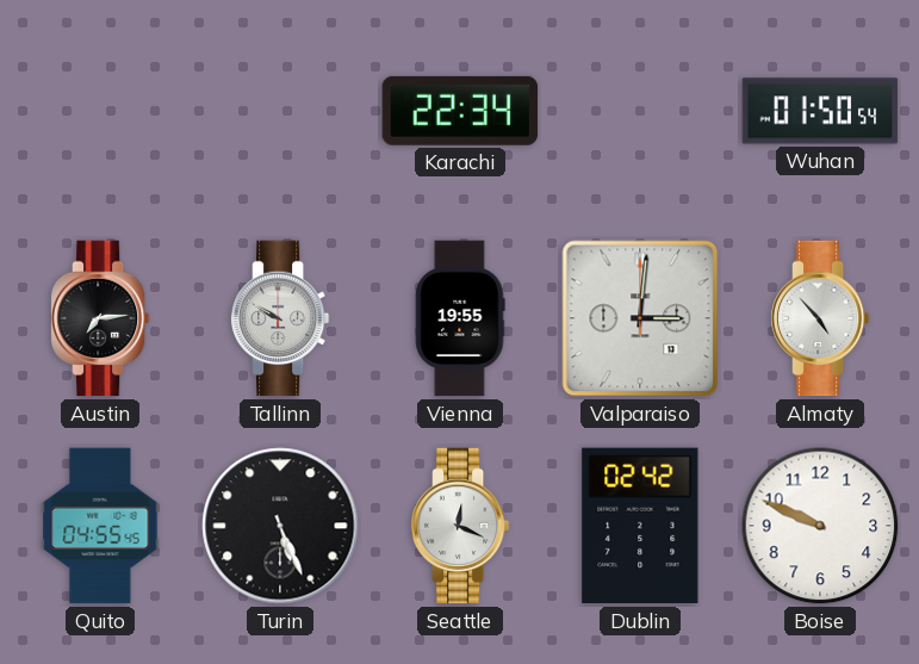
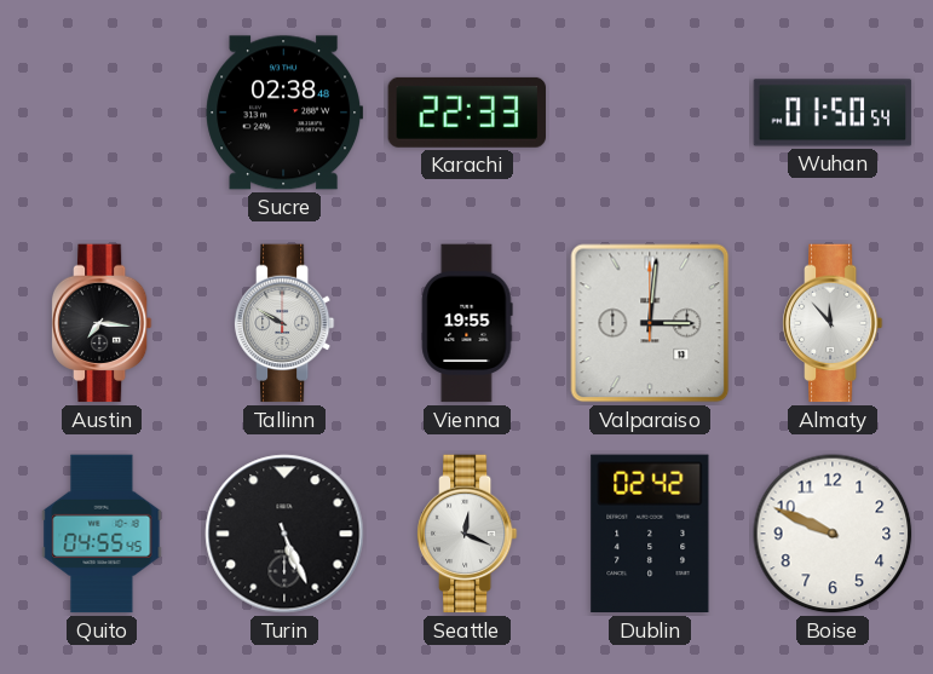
Sucre: none -> 02:38
Karachi: 22:34 -> 22:33
Austin: 7:14 -> 7:16
Almaty: 4:53 -> 11:53
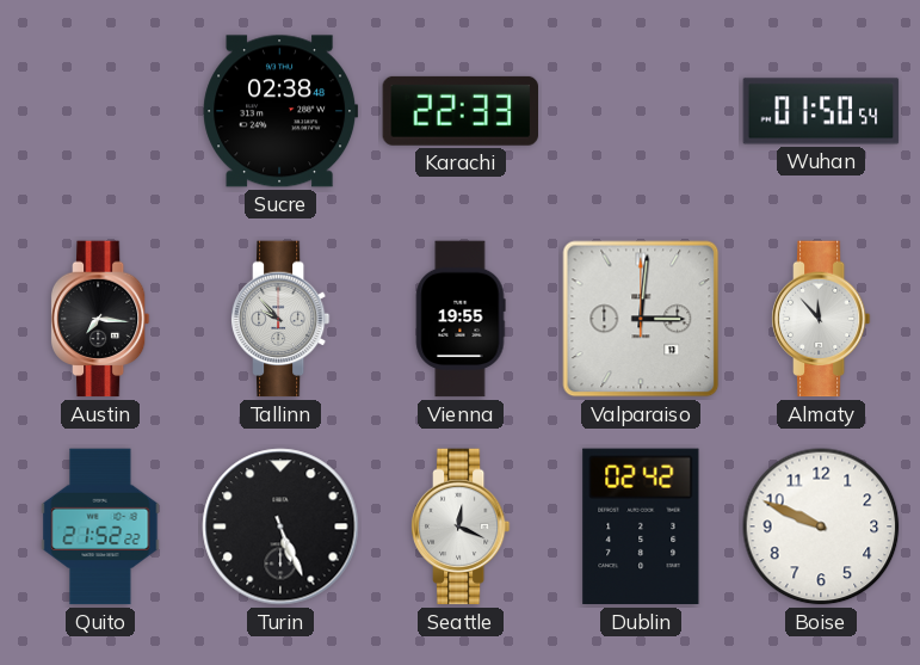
Tallinn: 9:50 -> 9:53
Quito: 04:55 -> 21:52
